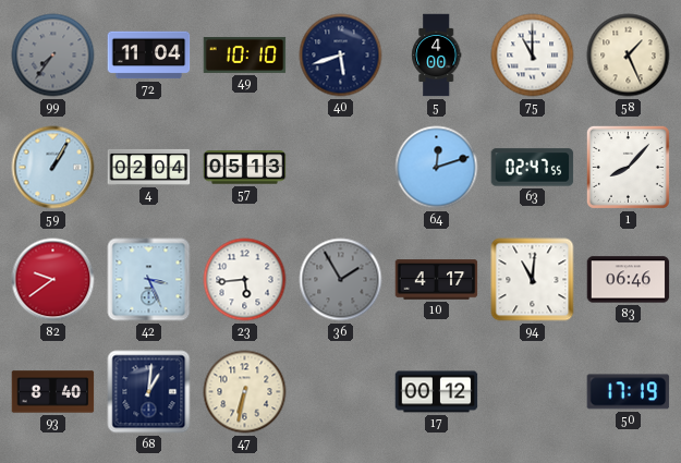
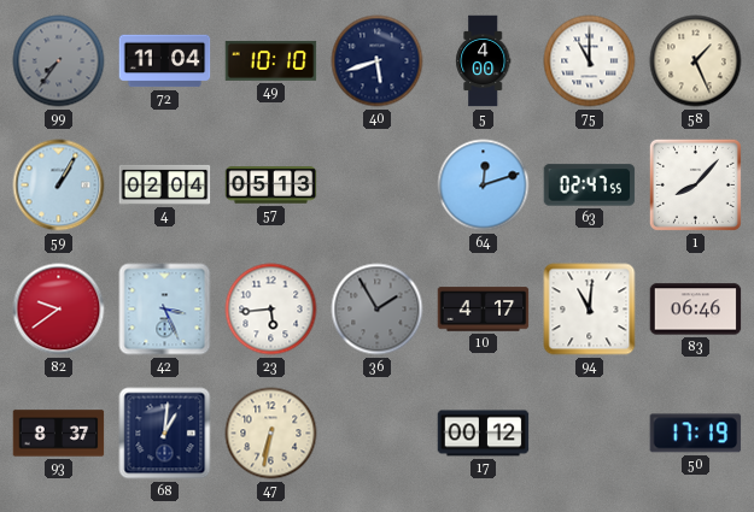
93: 8:40 -> 8:37
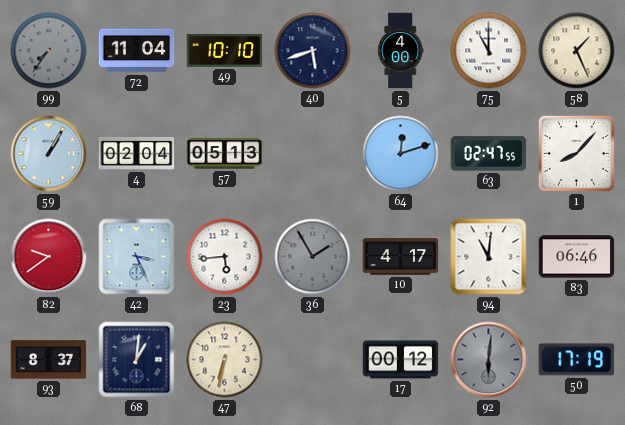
92: none -> 6:01
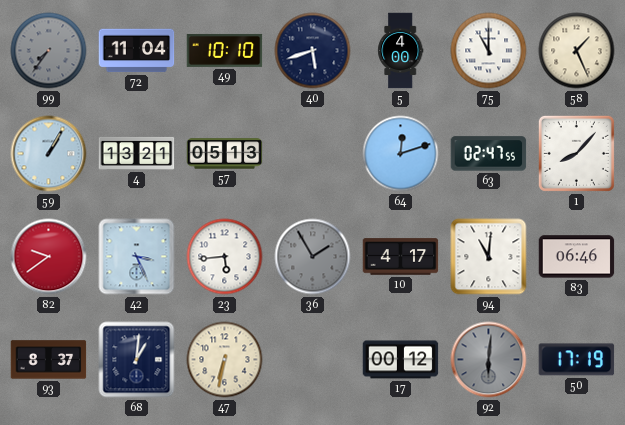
4: 02:04 -> 13:21
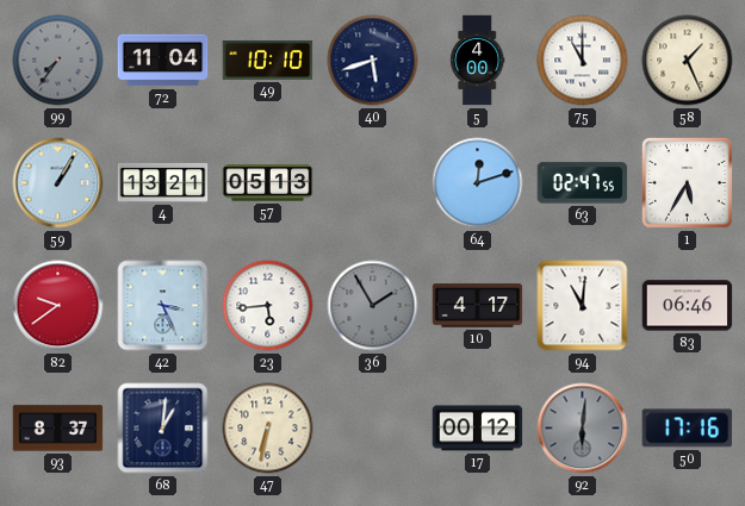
1: 8:07 -> 5:35
50: 17:19 -> 17:16
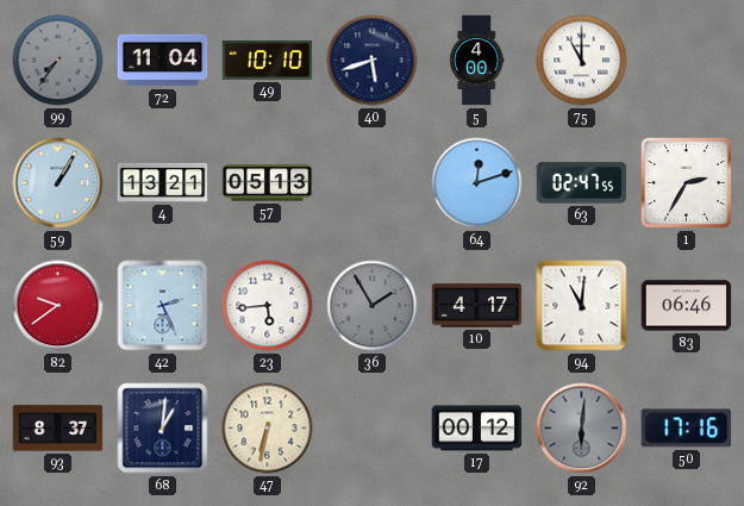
58: 1:26 -> none
1: 5:35 -> 2:35
42: 3:26 -> 2:26
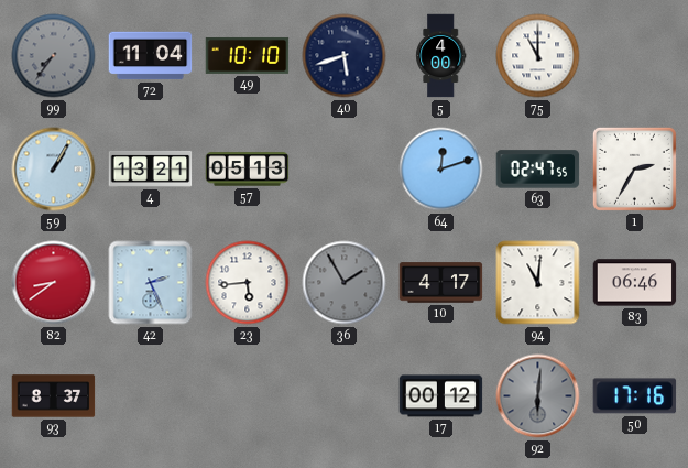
82: 9:39 -> 8:39
68: 1:01 -> none
47: 6:32 -> none
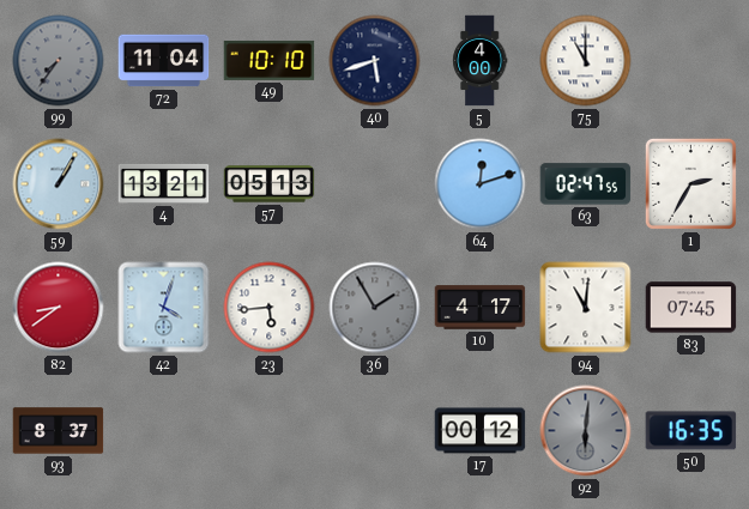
42: 2:26 -> 4:03
83: 06:46 -> 07:45
50: 17:16 -> 16:35
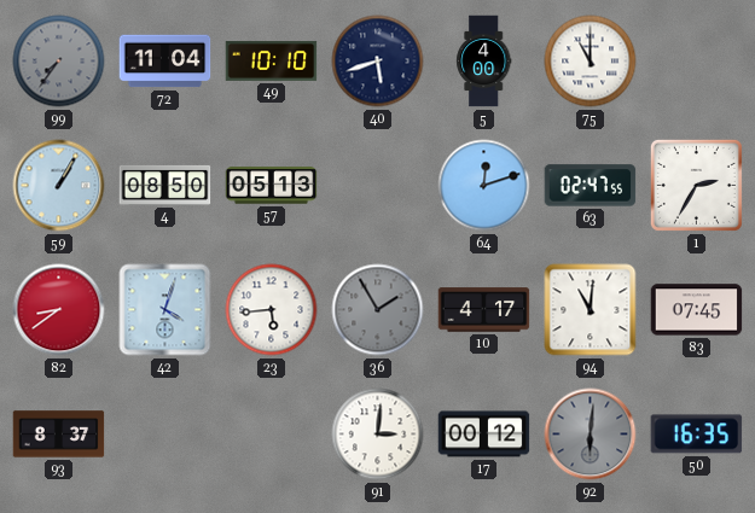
4: 13:21 -> 08:50
91: none -> 3:01
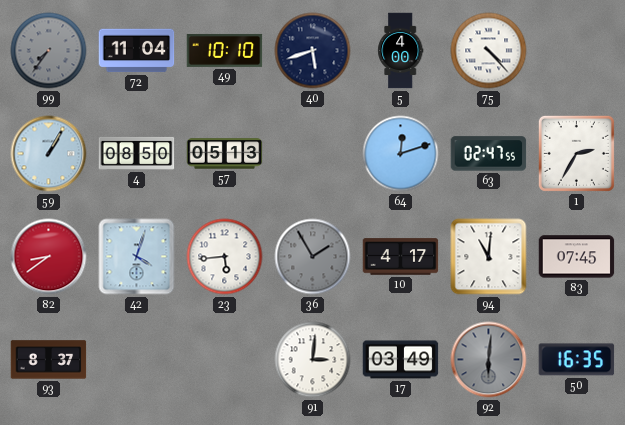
75: 11:00 -> 4:23
17: 00:12 -> 03:49
